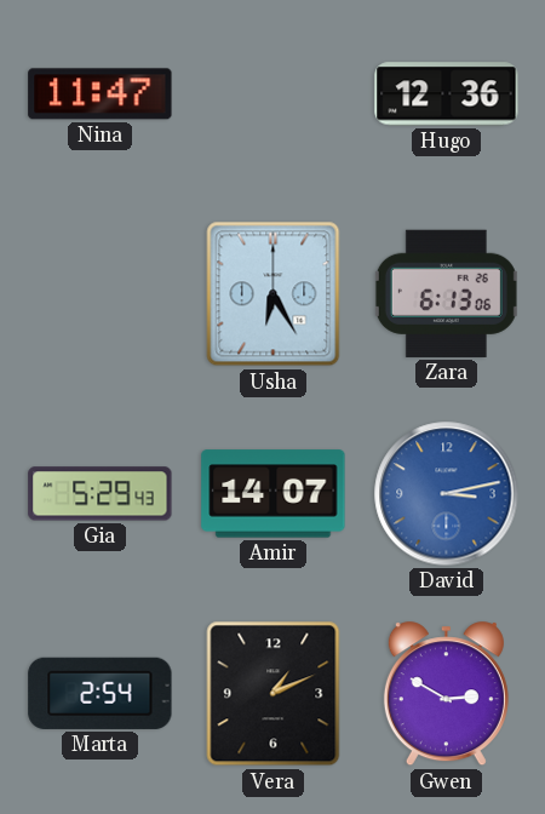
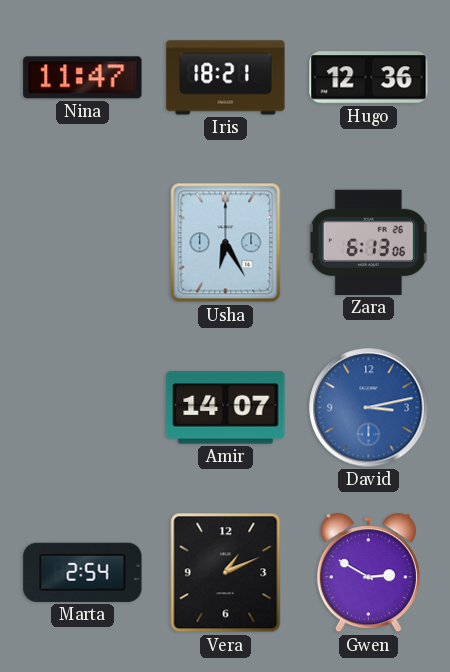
Iris: none -> 18:21
Gia: 5:29 -> none
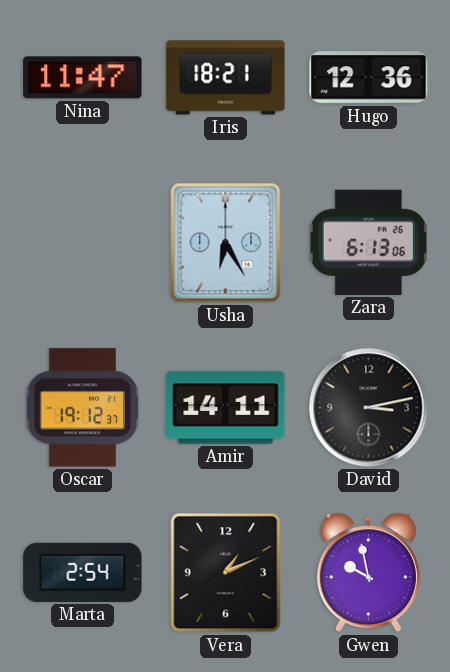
Oscar: none -> 19:12
Amir: 14:07 -> 14:11
David dial: blue -> black
Gwen: 2:50 -> 9:58
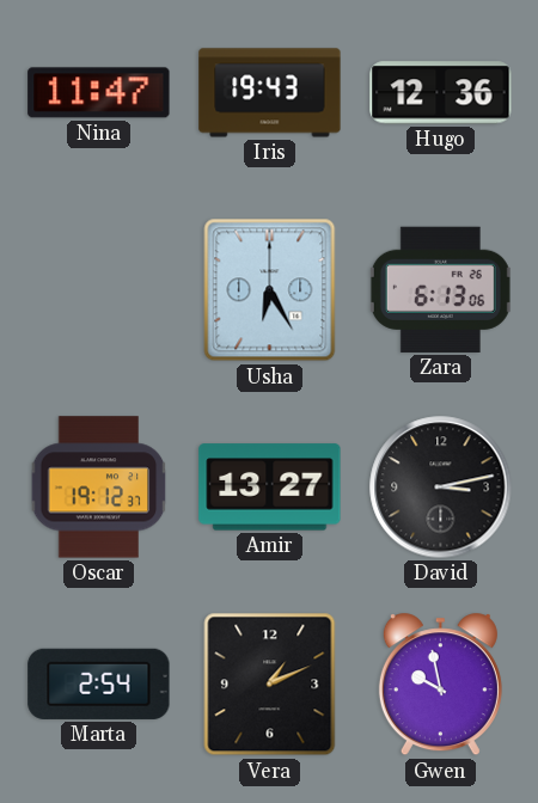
Iris: 18:21 -> 19:43
Amir: 14:11 -> 13:27
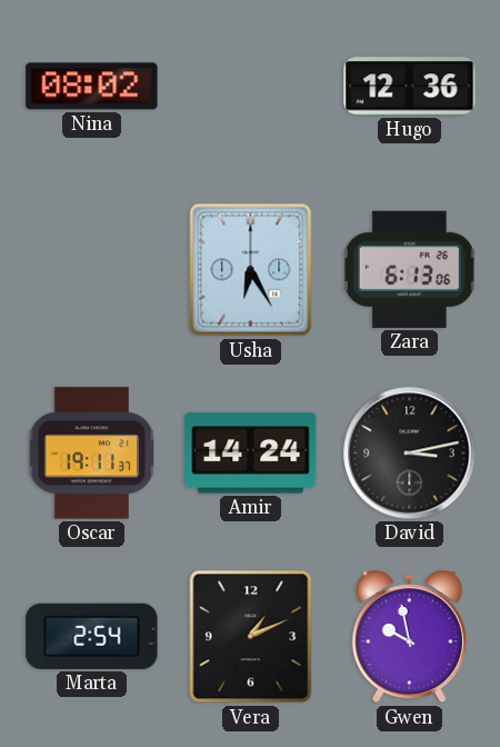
Nina: 11:47 -> 08:02
Iris: 19:43 -> none
Oscar: 19:12 -> 19:11
Amir: 13:27 -> 14:24
